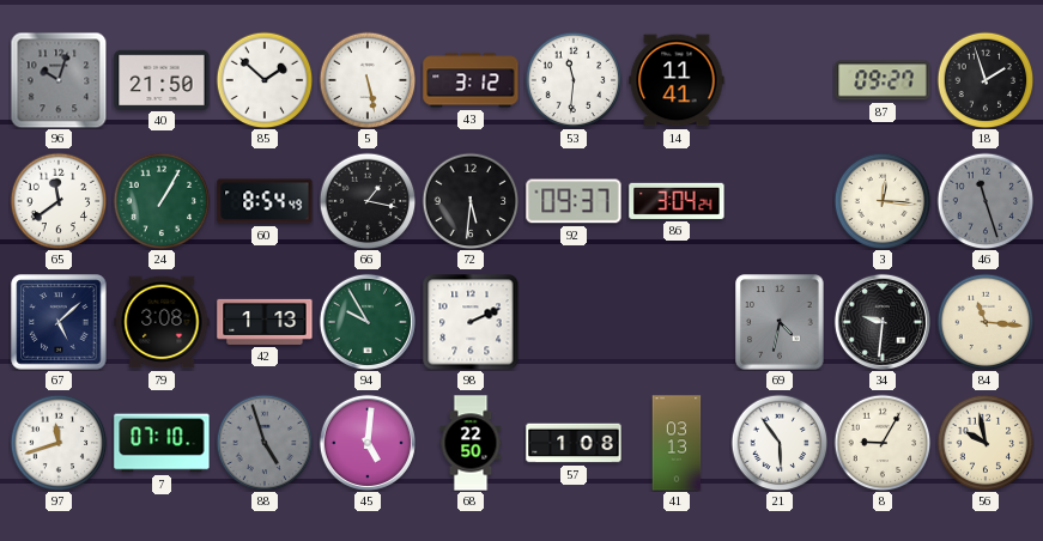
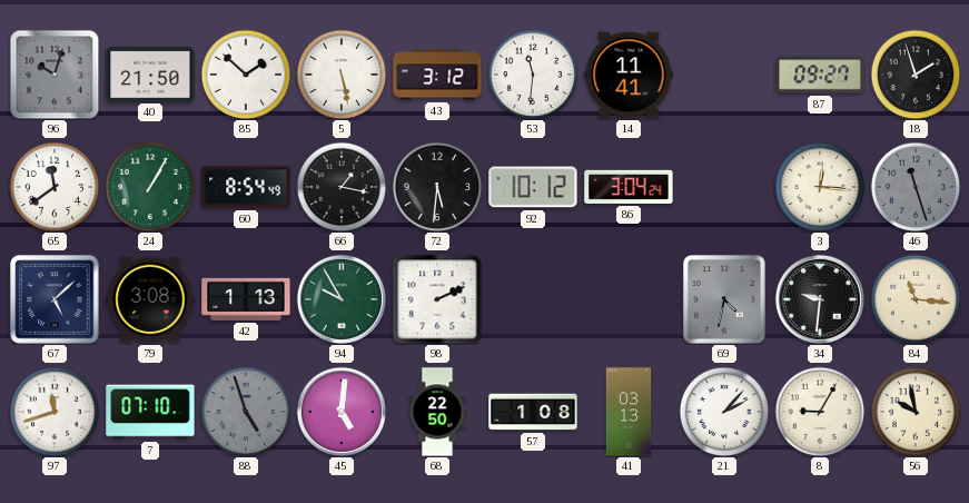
92: 09:37 -> 10:12
21: 5:54 -> 2:07
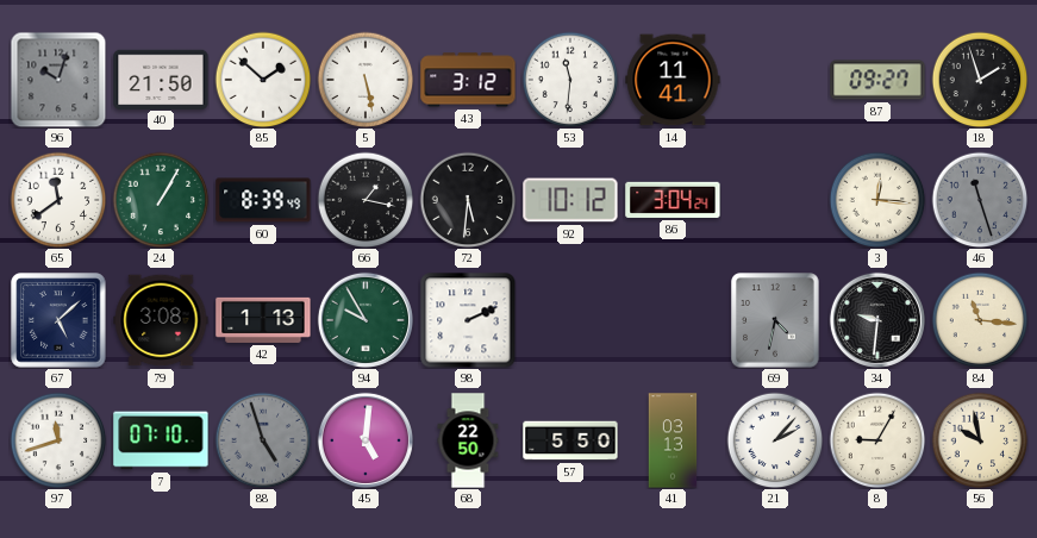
60: 8:54 -> 8:39
57: 1:08 -> 5:50
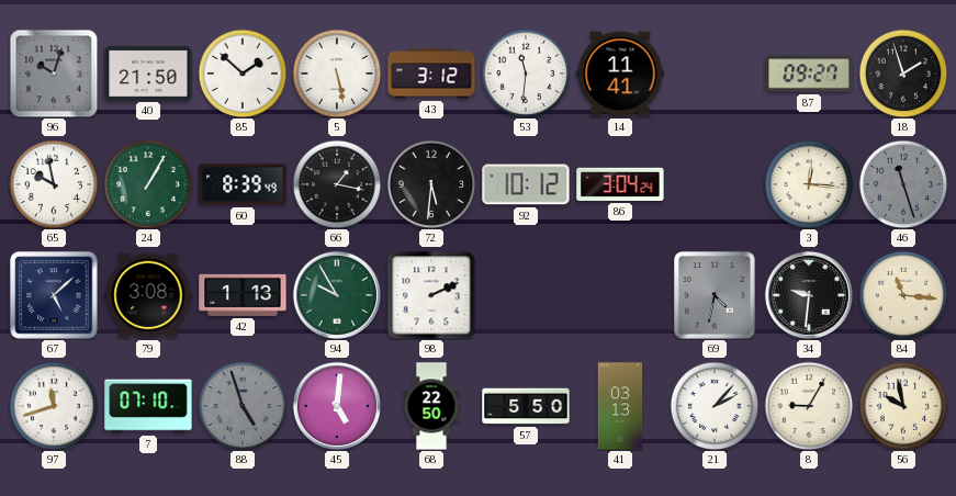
65: 11:39 -> 9:58
